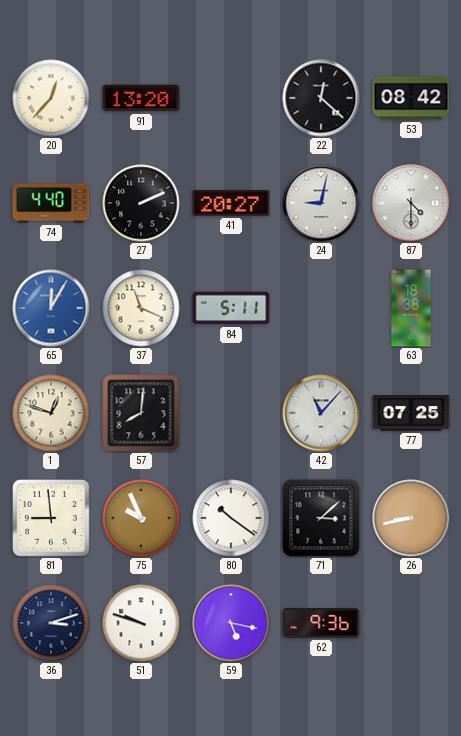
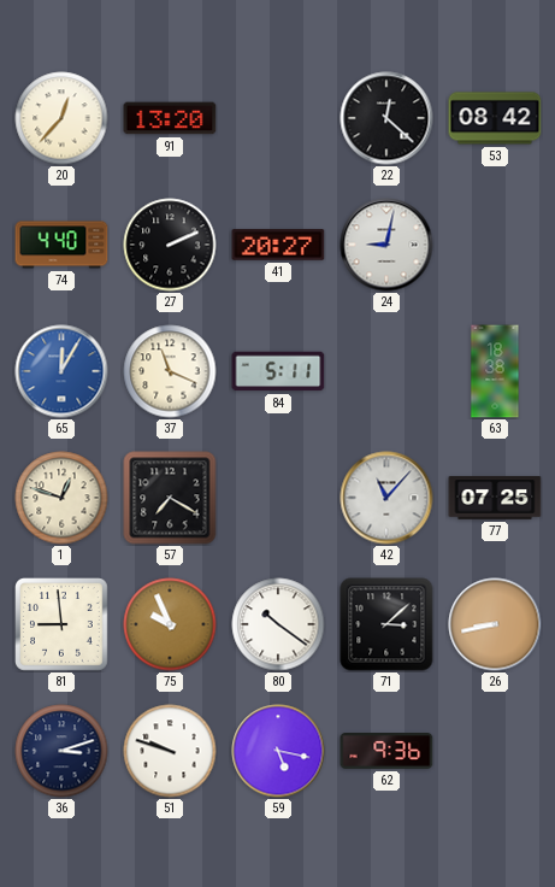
87: 4:30 -> none
57: 8:01 -> 7:20
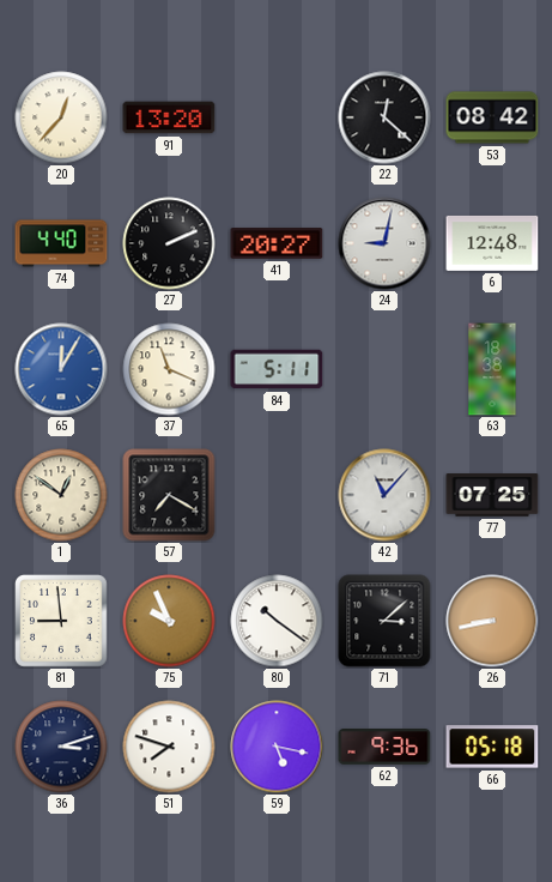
6: none -> 12:48
1: 12:48 -> 12:51
51: 9:48 -> 7:48
66: none -> 05:18
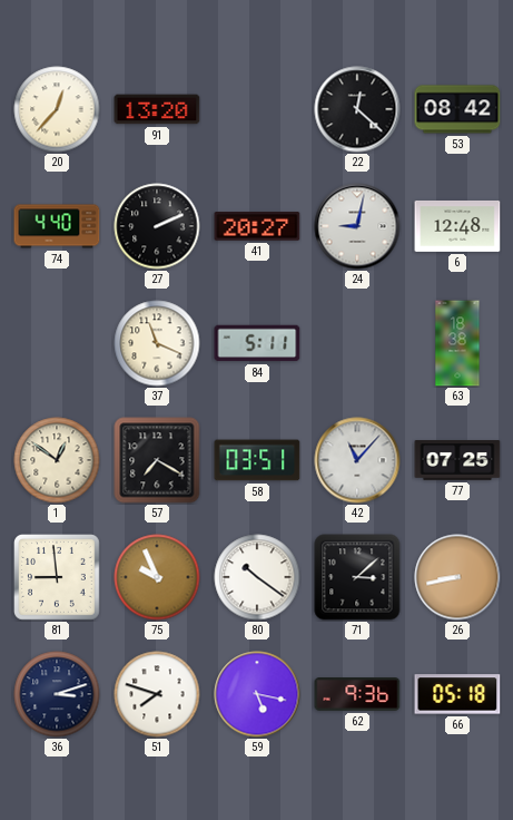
65: 12:05 -> none
58: none -> 03:51
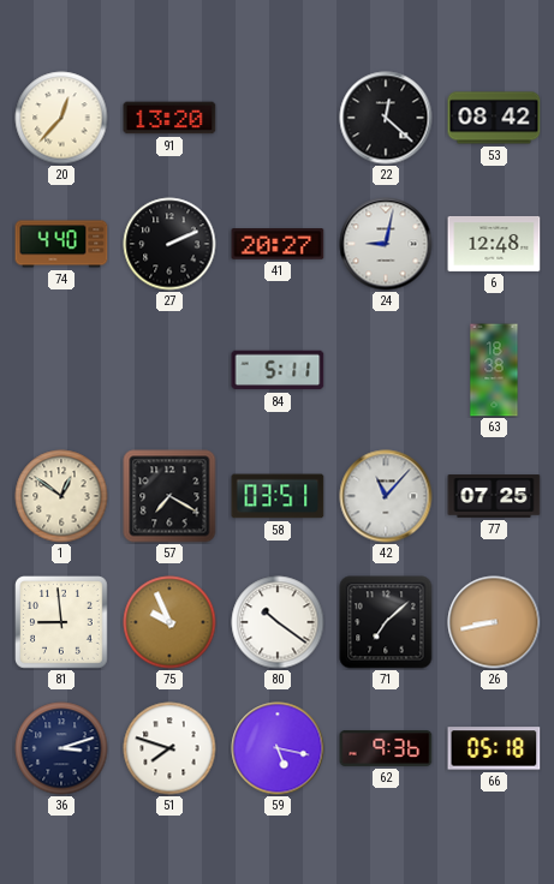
37: 11:19 -> none
71: 3:08 -> 7:08
